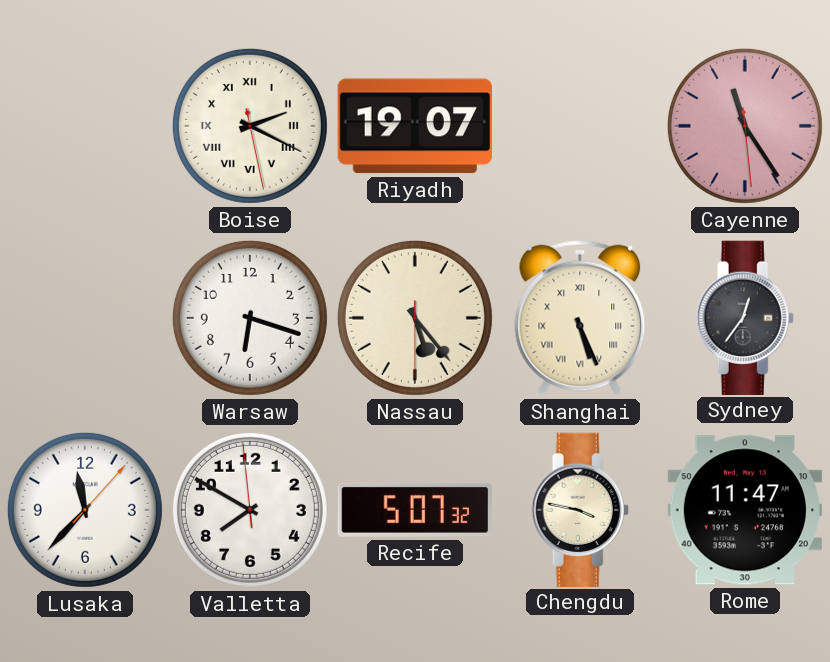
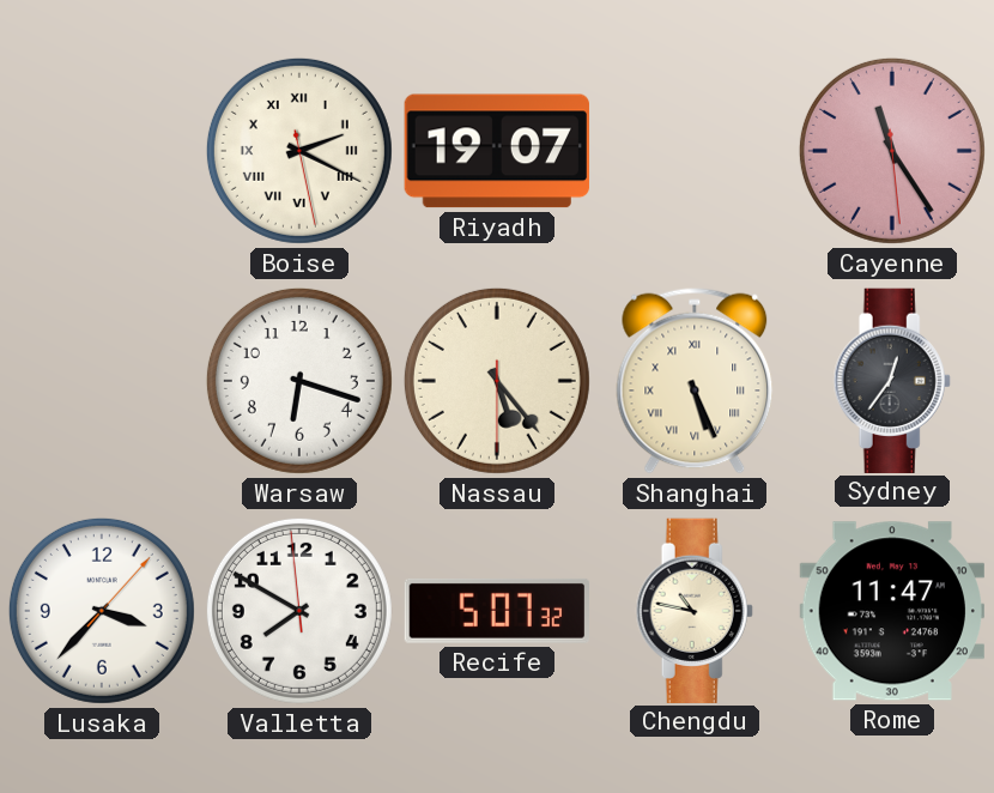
Lusaka: 11:37 -> 3:37
Chengdu: 3:47 -> 10:47
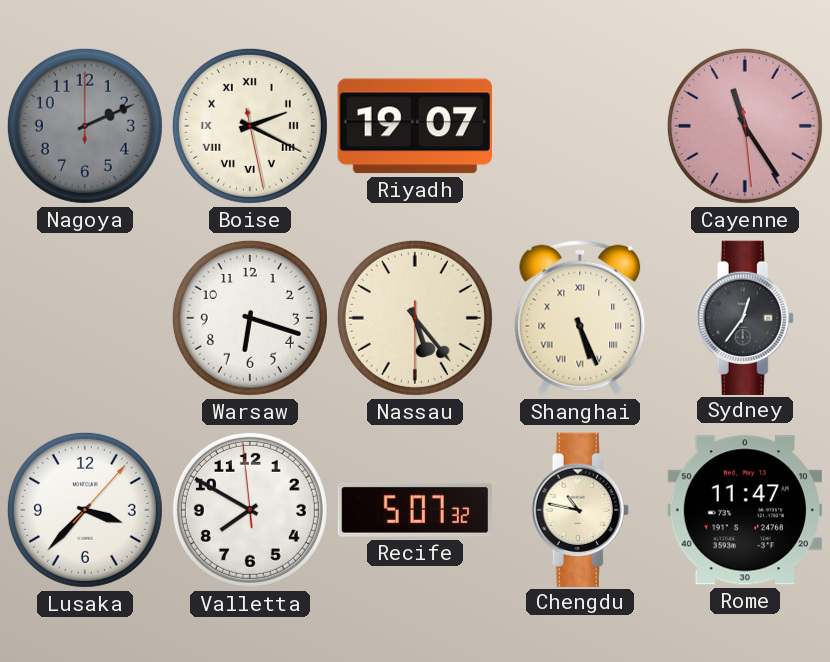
Nagoya: none -> 2:11
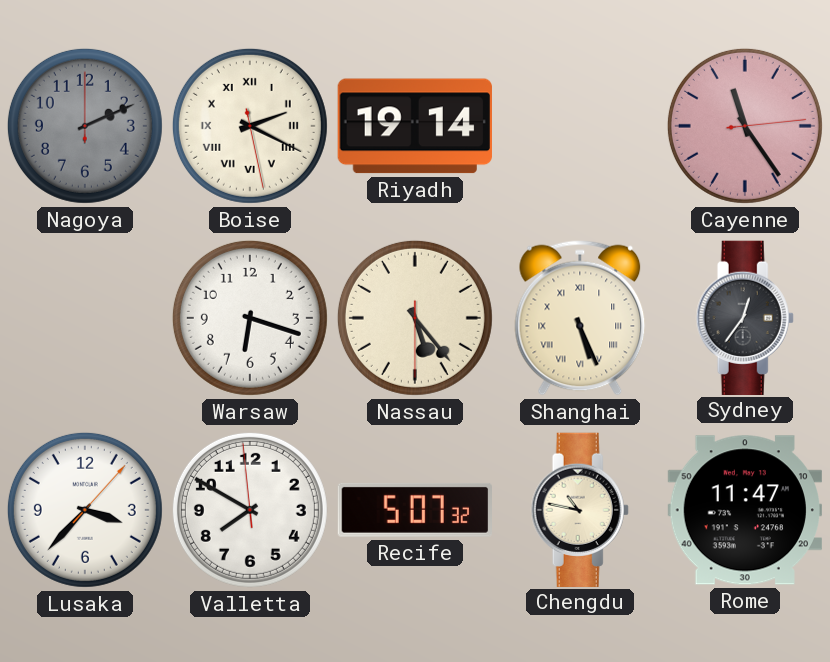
Riyadh: 19:07 -> 19:14
Cayenne: 11:24:29 -> 11:24:14
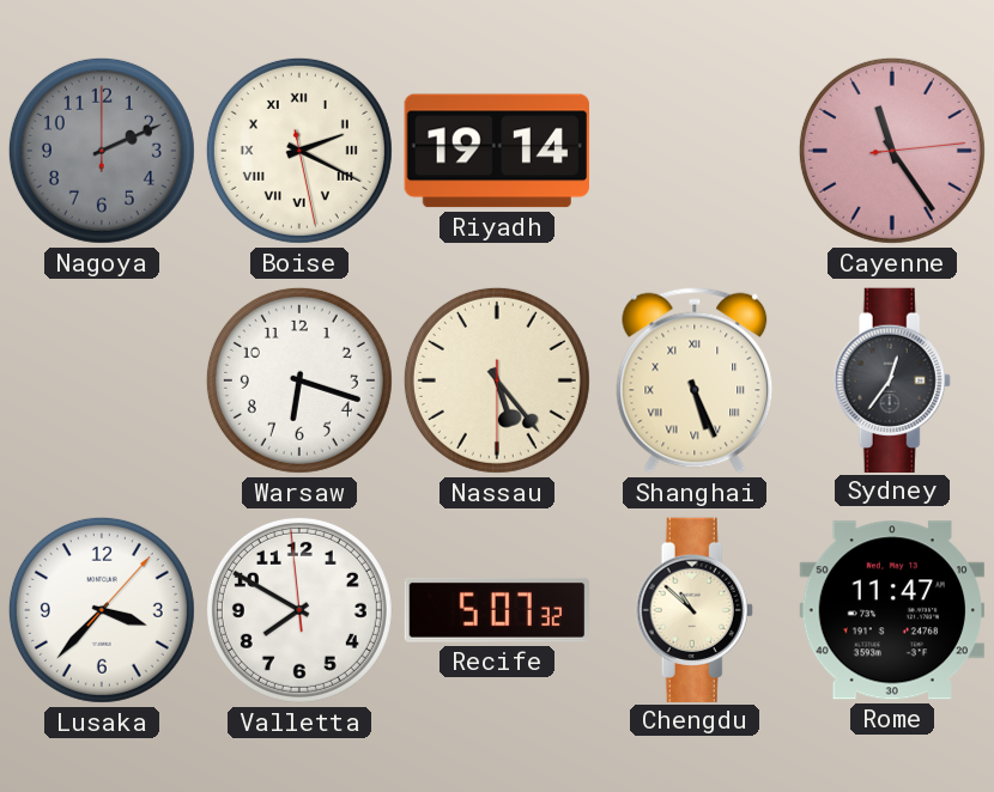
Chengdu: 10:47 -> 10:52
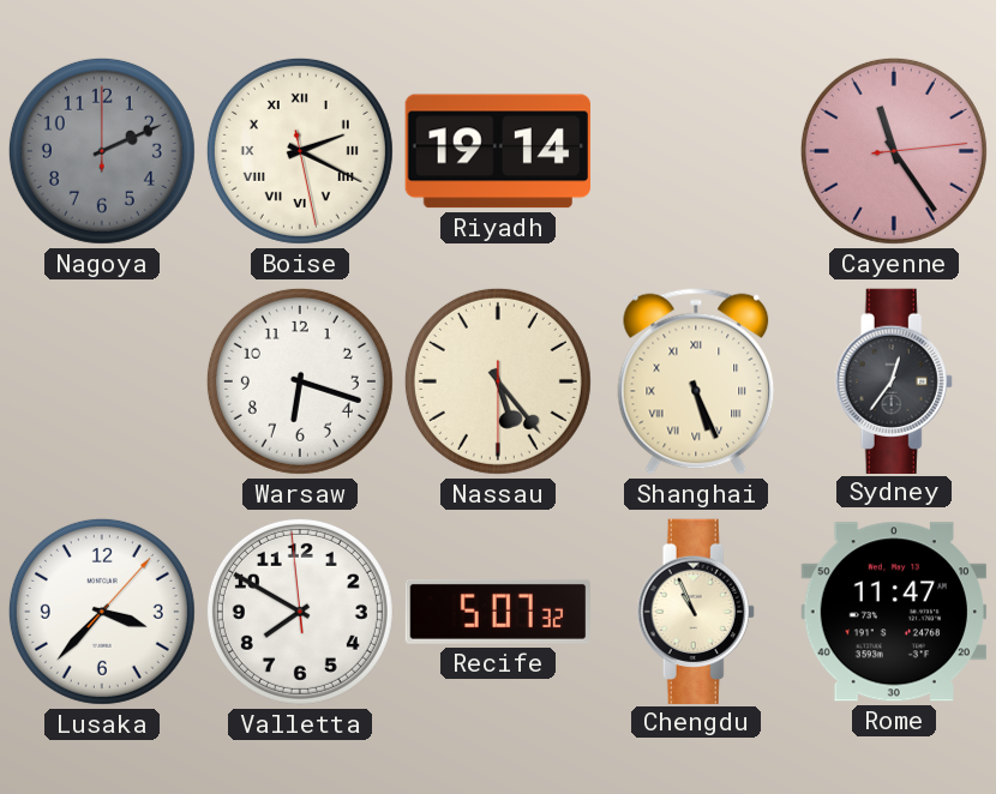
Chengdu: 10:52 -> 10:56
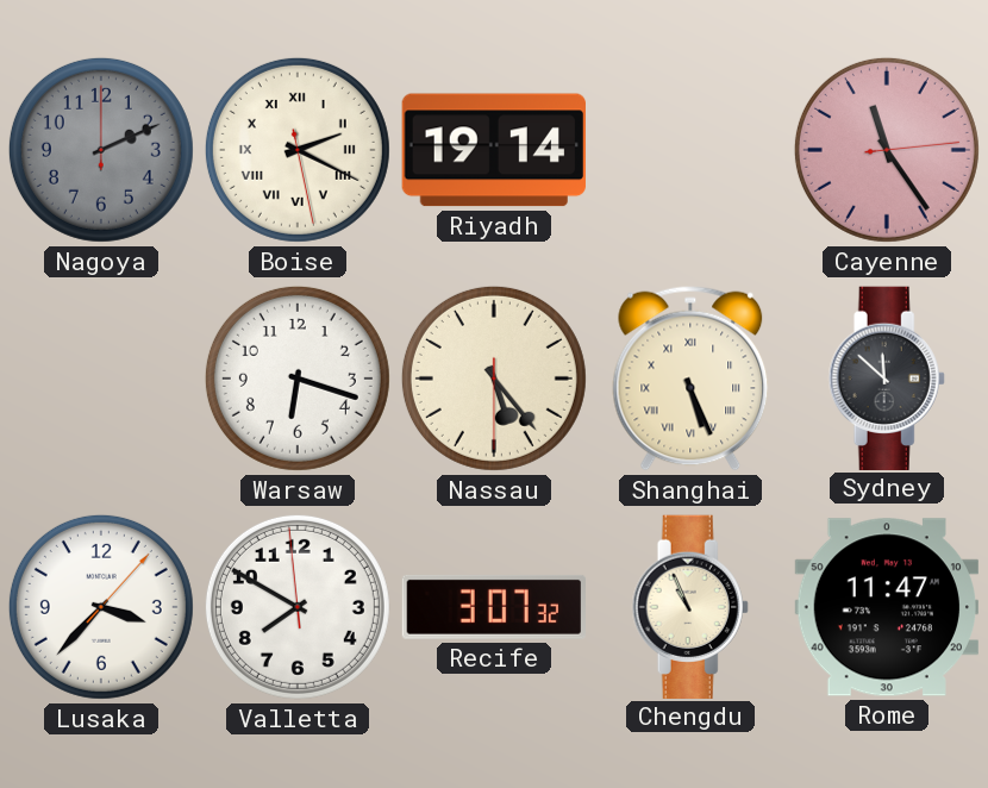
Sydney: 12:36 -> 11:52
Recife: 5:07 -> 3:07
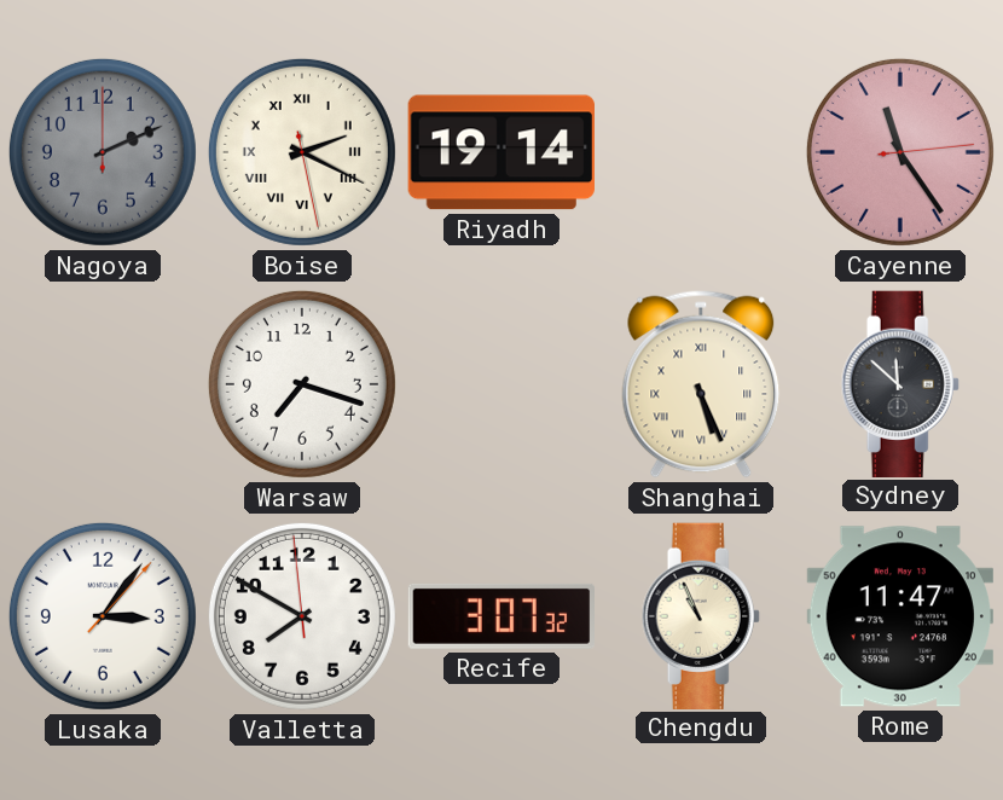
Warsaw: 6:18 -> 7:18
Nassau: 5:23 -> none
Lusaka: 3:37 -> 3:06
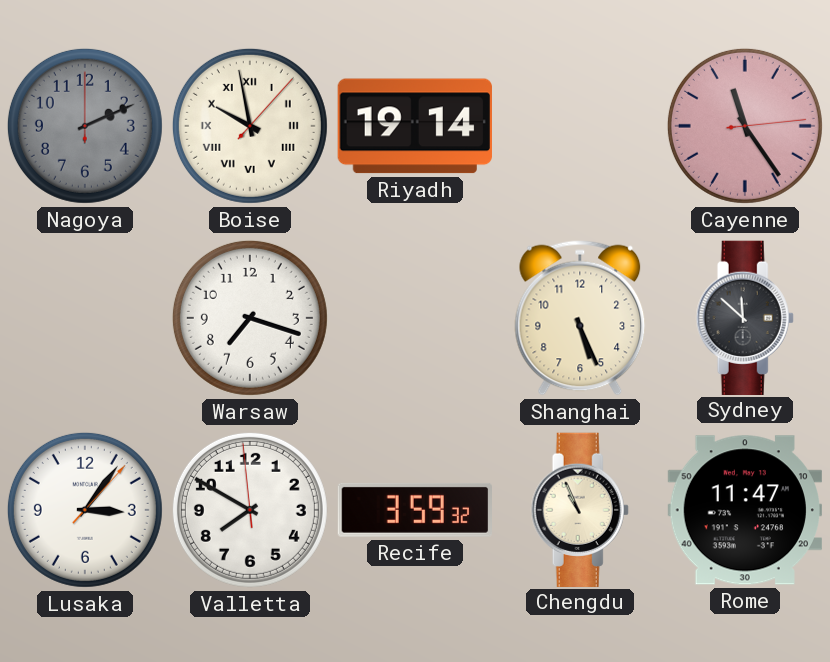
Boise: 2:19 -> 9:58
Shanghai numerals: Roman -> Arabic
Recife: 3:07 -> 3:59
